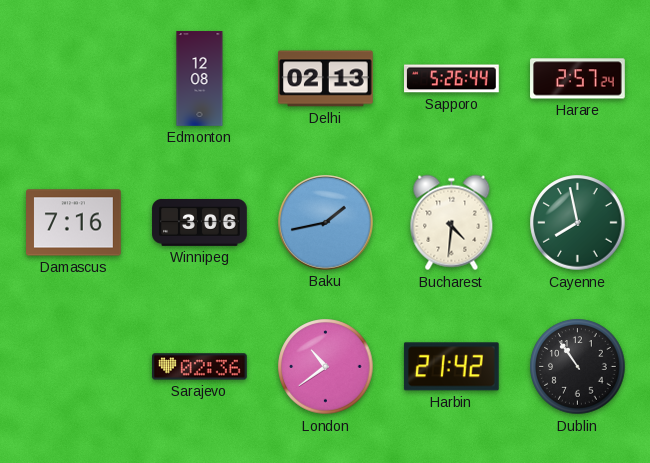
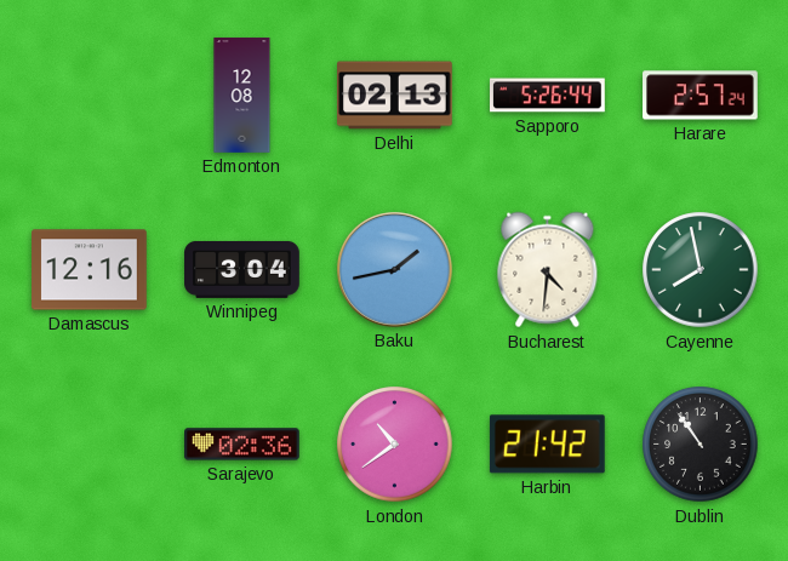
Damascus: 7:16 -> 12:16
Winnipeg: 3:06 -> 3:04
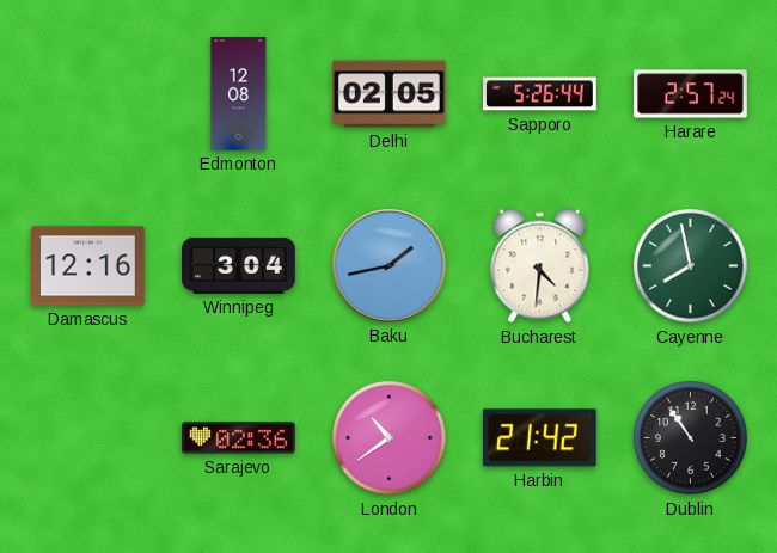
Delhi: 02:13 -> 02:05
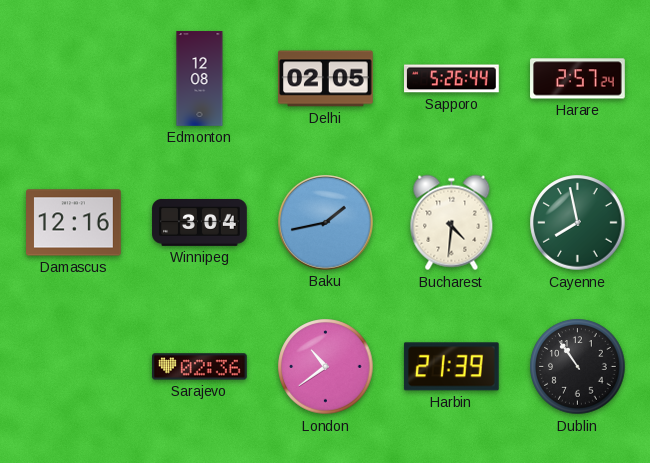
Harbin: 21:42 -> 21:39
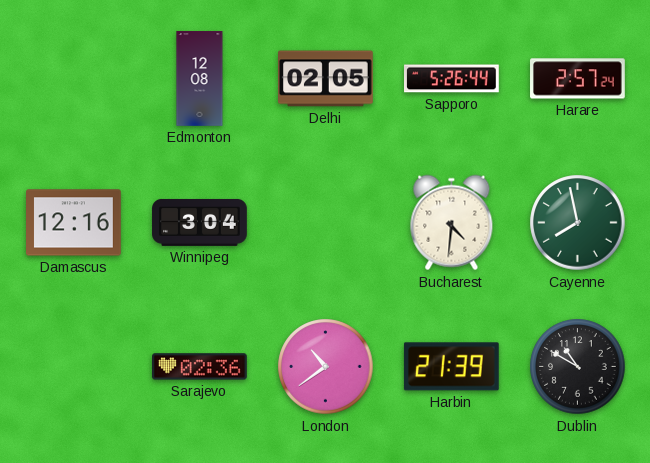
Baku: 1:43 -> none
Dublin: 10:54 -> 10:50
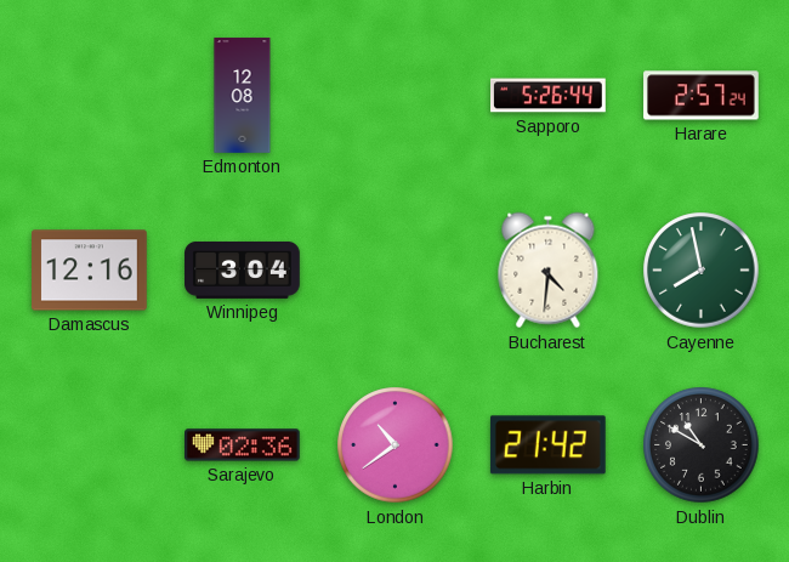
Delhi: 02:05 -> none
Harbin: 21:39 -> 21:42
